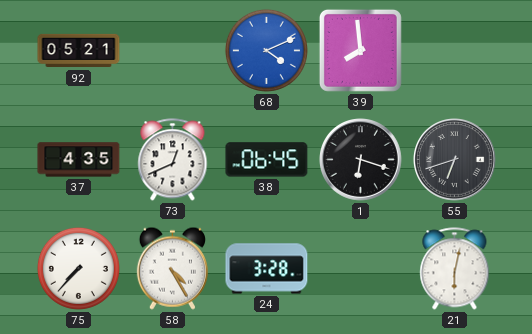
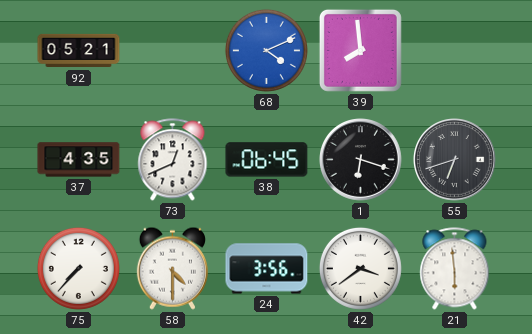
58: 4:25 -> 4:30
24: 3:28 -> 3:56
42: none -> 3:39
21: 6:02 -> 5:59
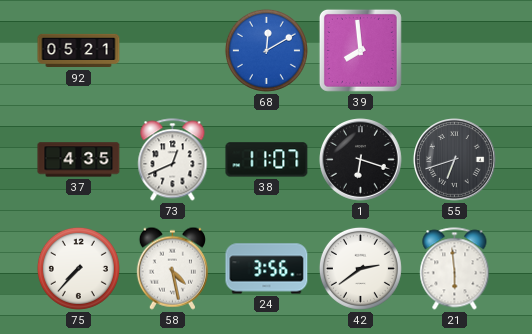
68: 4:11 -> 12:10
38: 06:45 -> 11:07
58: 4:30 -> 4:28
42: 3:39 -> 2:39
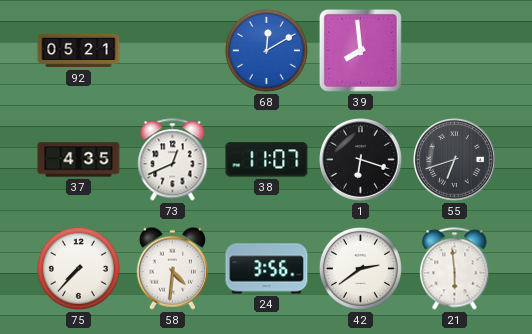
58: 4:28 -> 4:31
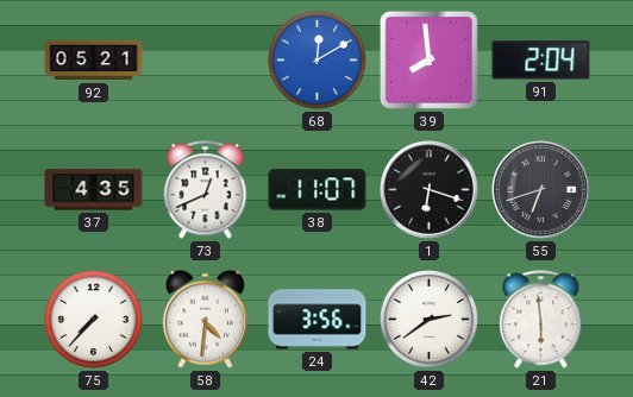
91: none -> 2:04
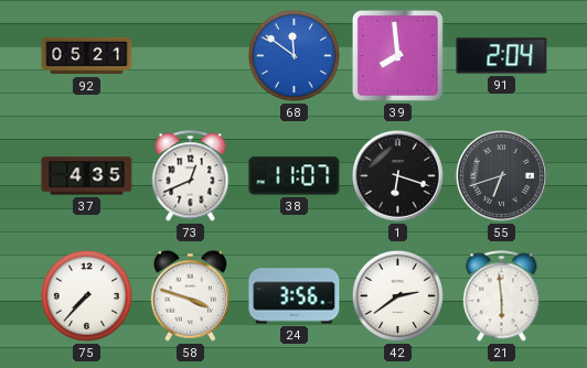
68: 12:10 -> 11:51
58: 4:31 -> 3:48
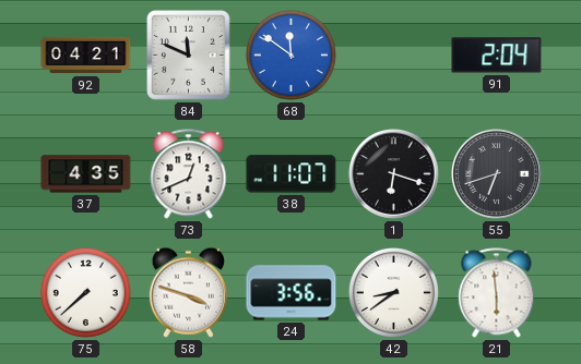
92: 05:21 -> 04:21
84: none -> 11:49
39: 7:59 -> none
75: 7:37 -> 7:38
42: 2:39 -> 8:39
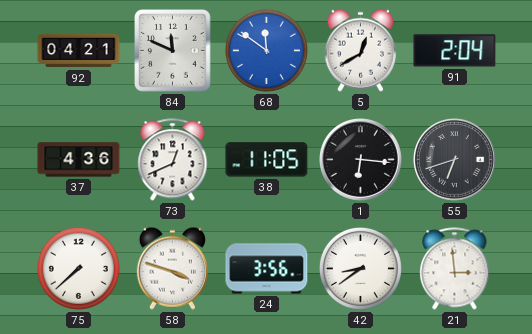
5: none -> 12:40
37: 4:35 -> 4:36
38: 11:07 -> 11:05
1: 6:18 -> 6:16
21: 5:59 -> 2:59
